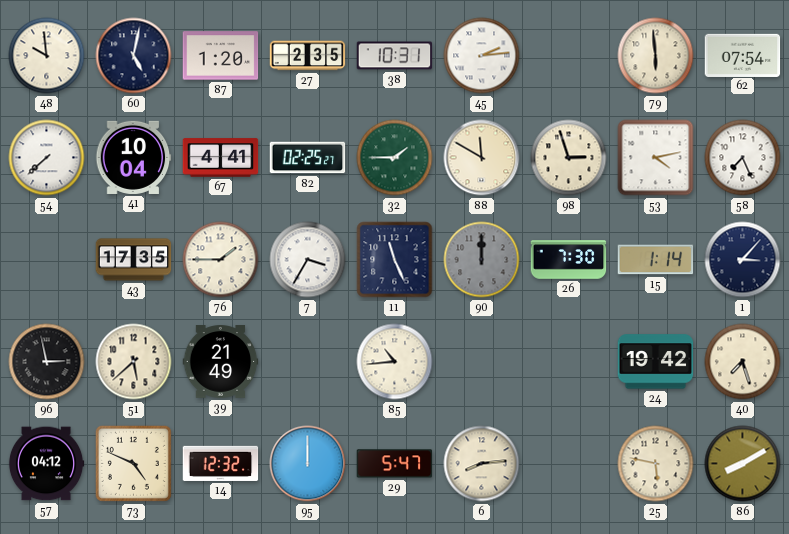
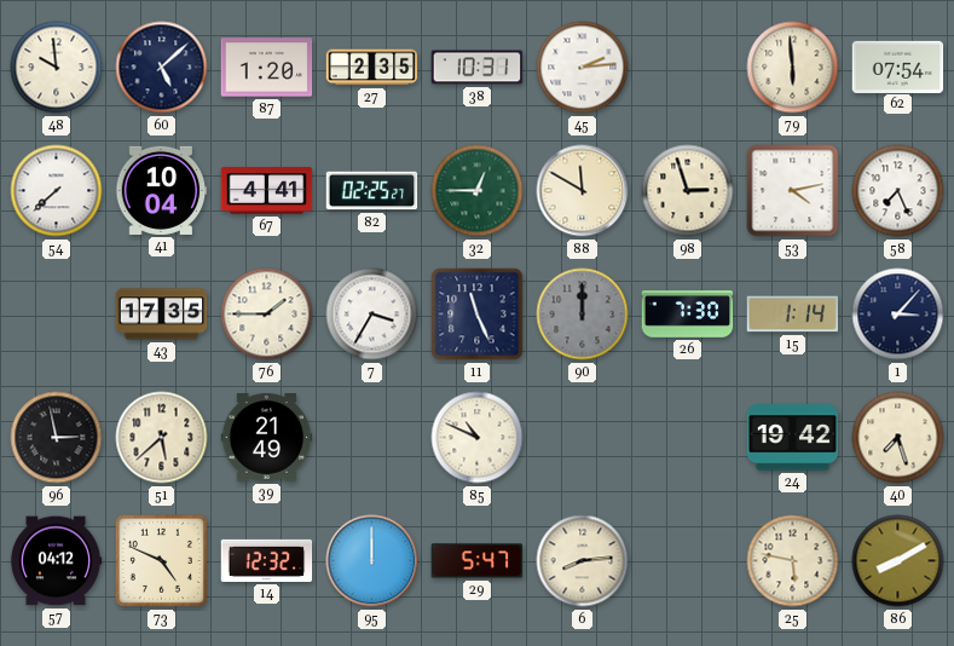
60: 5:02 -> 5:08
32: 1:45 -> 12:45
85: 10:44 -> 10:49
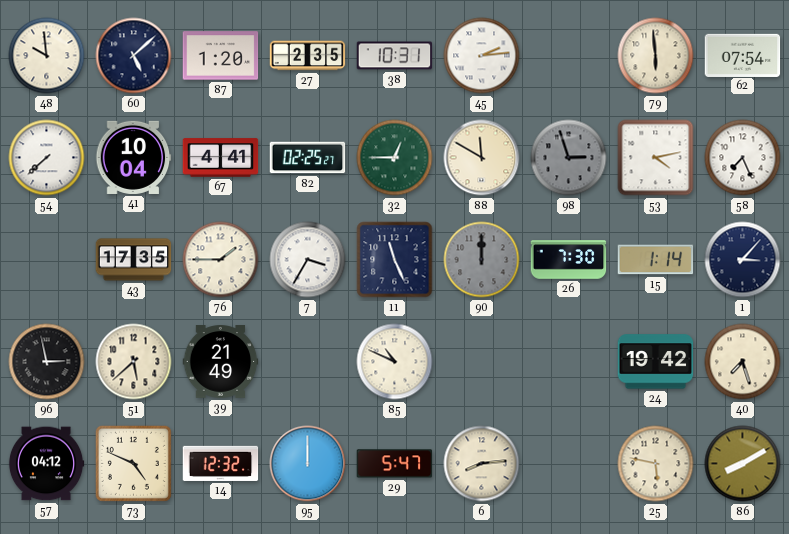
98 dial: cream -> grey
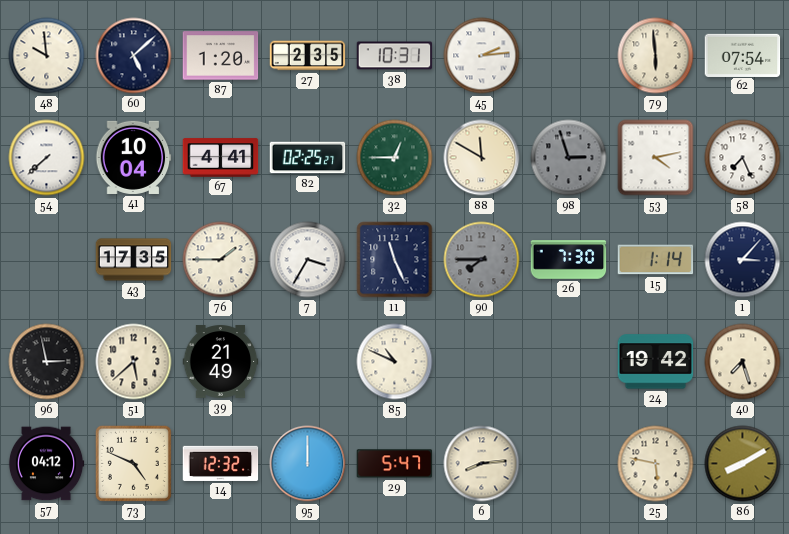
90: 12:00 -> 7:45
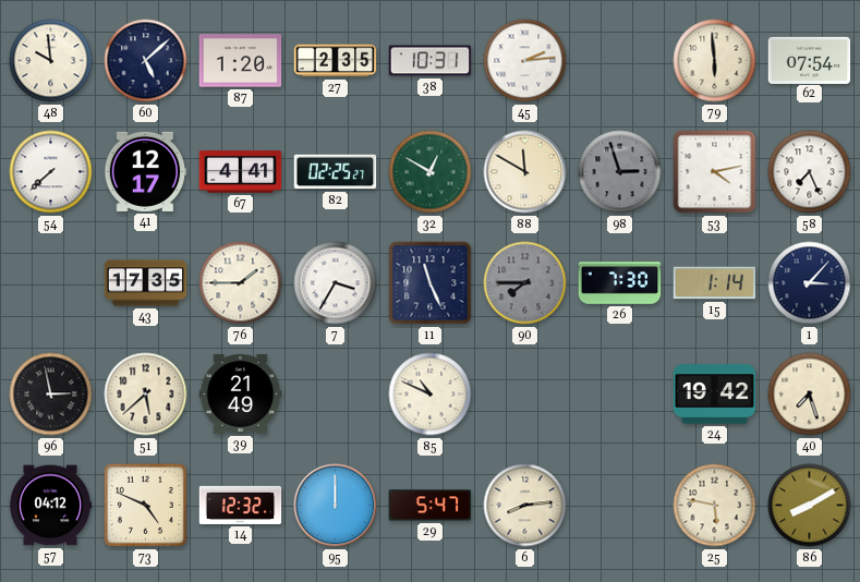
41: 10:04 -> 12:17
32: 12:45 -> 12:50
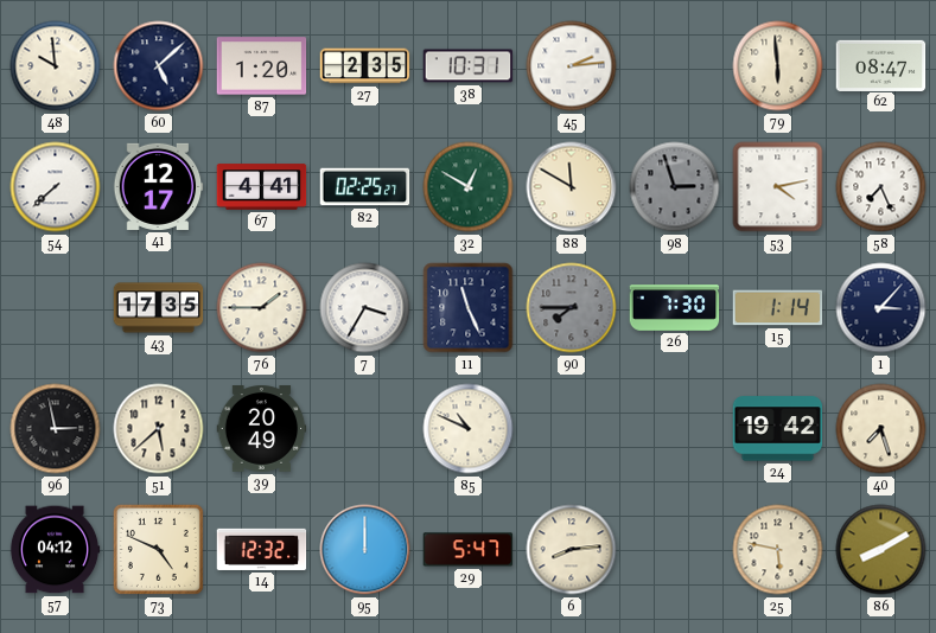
62: 07:54 -> 08:47
39: 21:49 -> 20:49
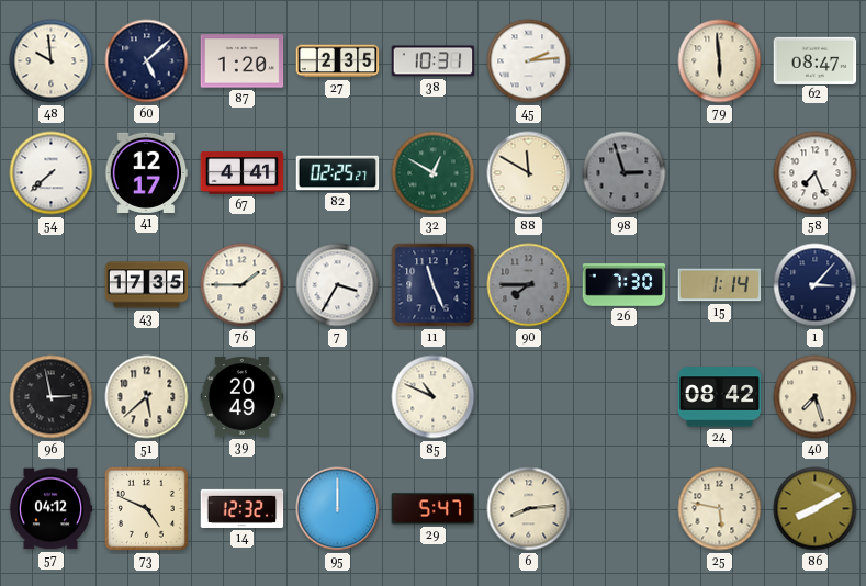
53: 4:13 -> none
24: 19:42 -> 08:42
